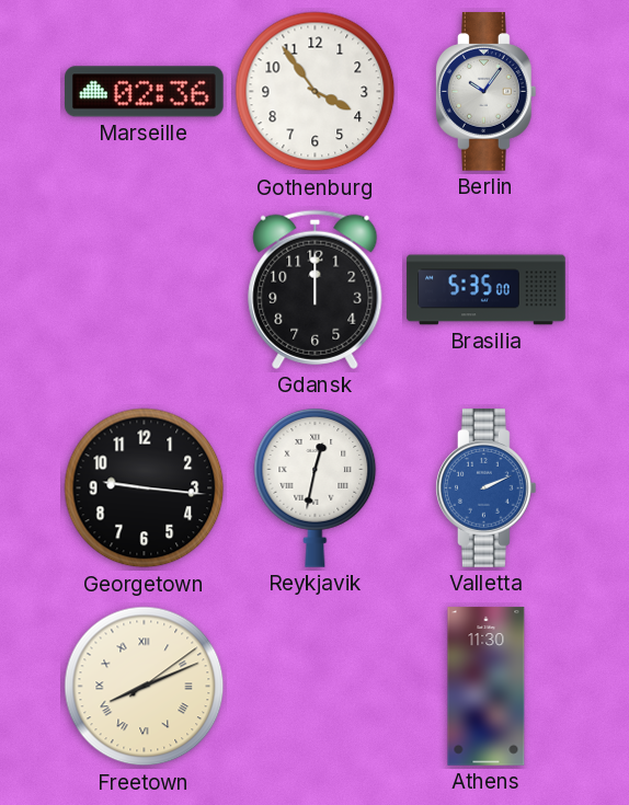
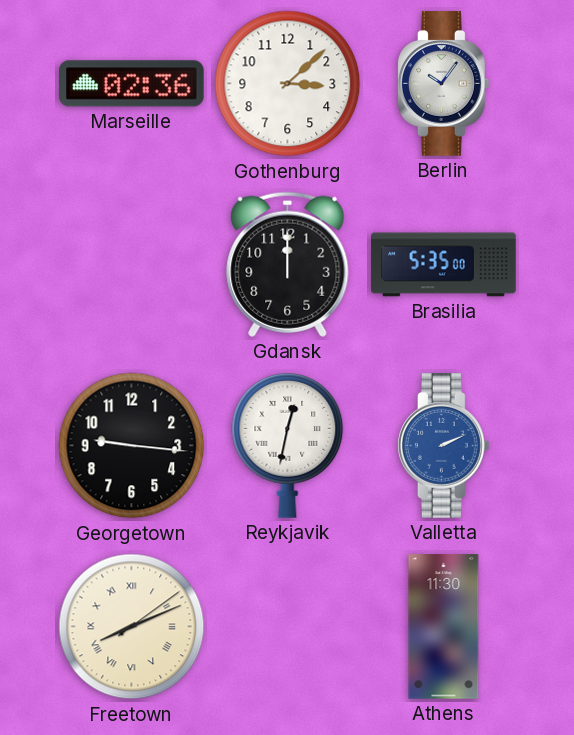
Gothenburg: 3:54 -> 3:08
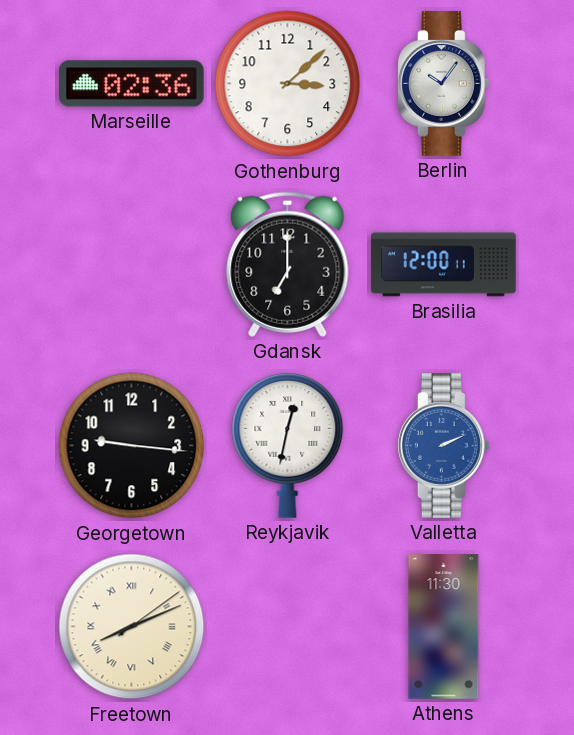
Gdansk: 12:00 -> 7:00
Brasilia: 5:35 -> 12:00
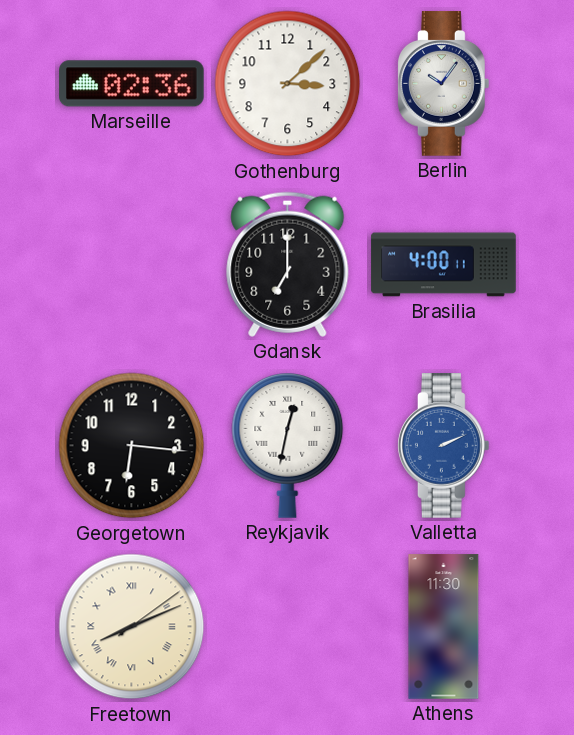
Brasilia: 12:00 -> 4:00
Georgetown: 9:16 -> 6:16
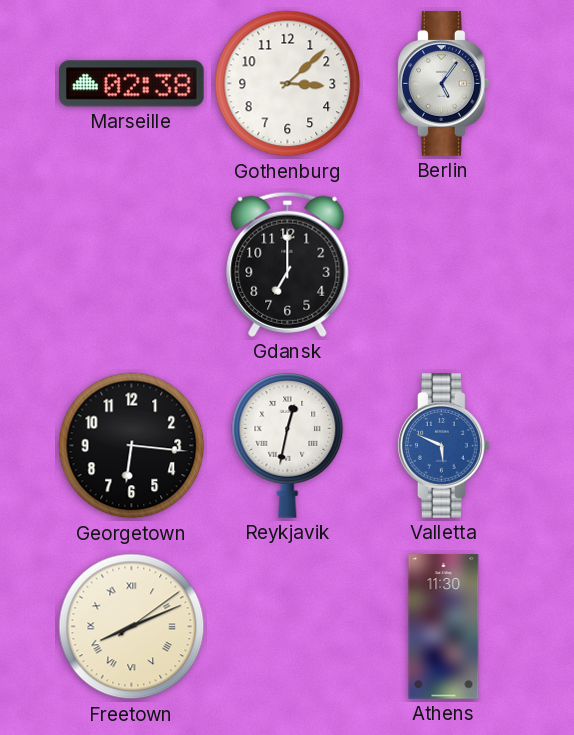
Marseille: 02:36 -> 02:38
Berlin: 10:06 -> 5:06
Brasilia: 4:00 -> none
Valletta: 2:11 -> 5:49
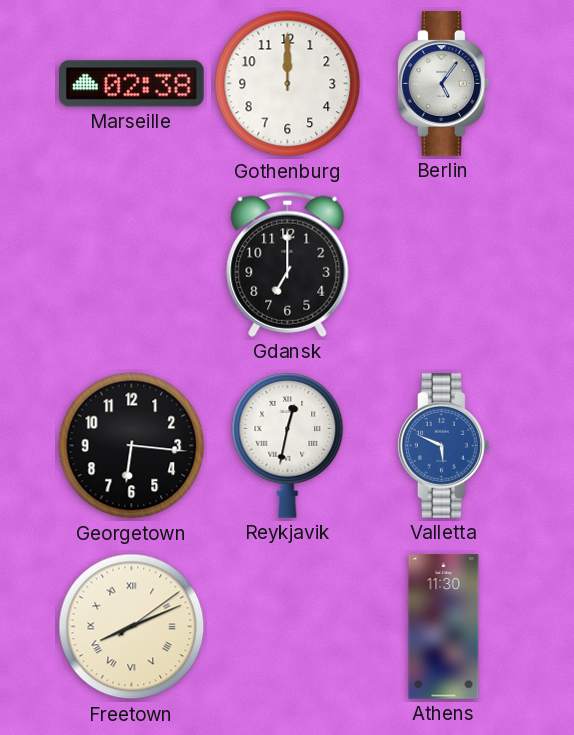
Gothenburg: 3:08 -> 12:00
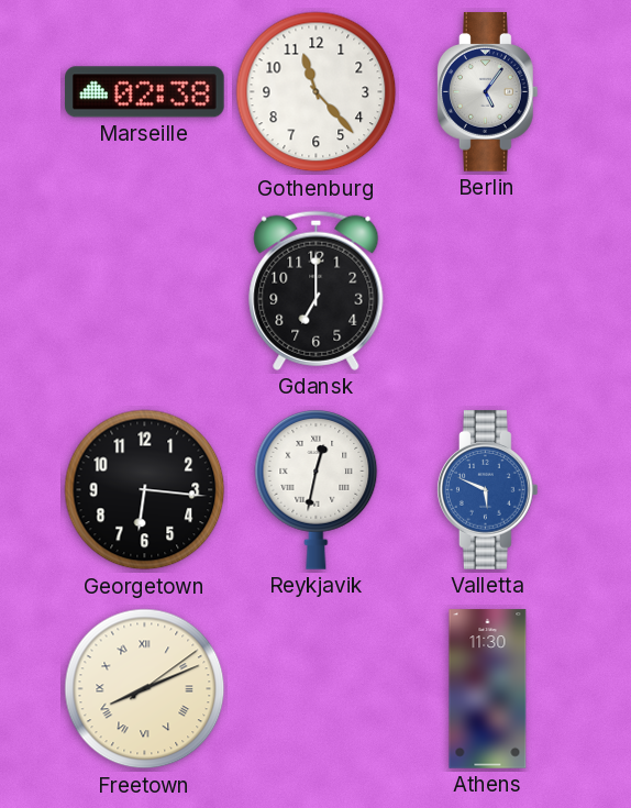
Gothenburg: 12:00 -> 11:23
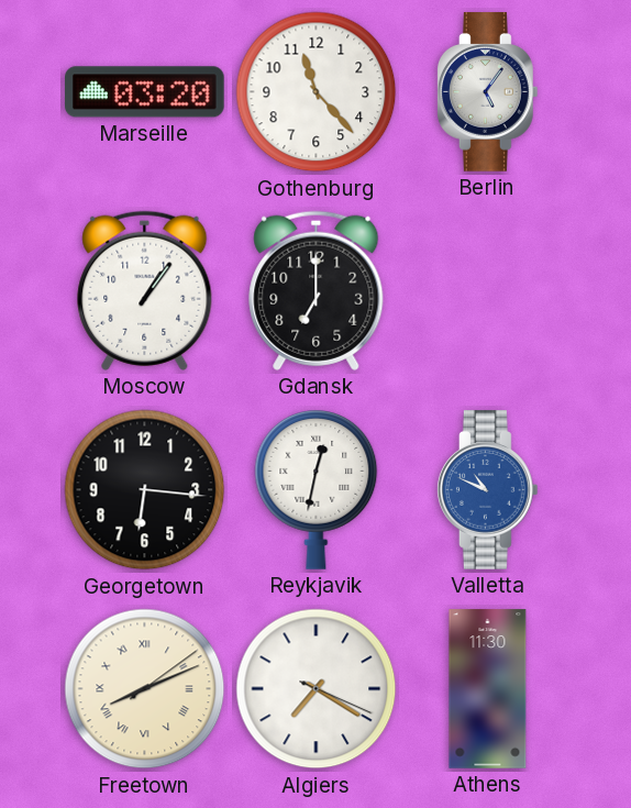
Marseille: 02:38 -> 03:20
Moscow: none -> 1:06
Valletta: 5:49 -> 10:49
Algiers: none -> 7:20
